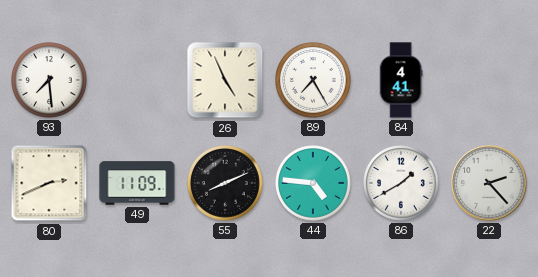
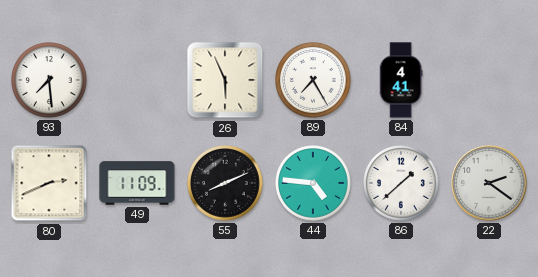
26: 4:56 -> 5:56
86: 1:40 -> 1:38
22: 2:23 -> 2:21
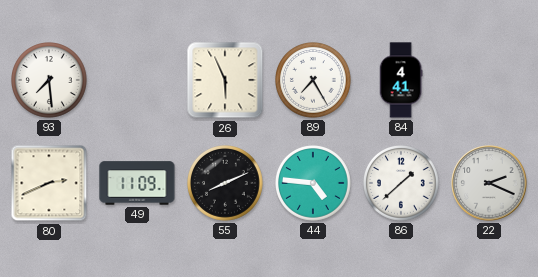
22: 2:21 -> 2:19
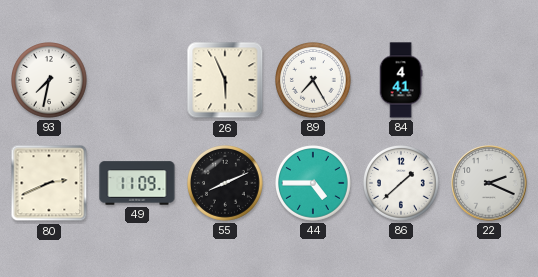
93: 7:29 -> 7:32
44: 4:46 -> 4:45
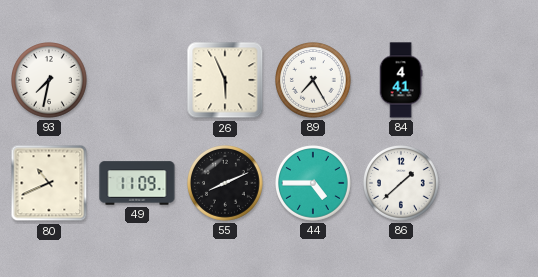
80: 2:41 -> 10:41
22: 2:19 -> none
